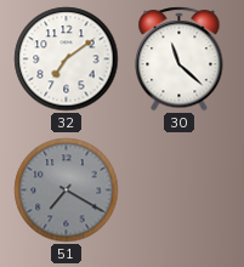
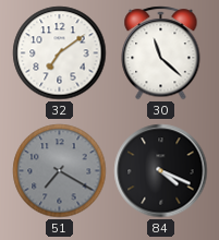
84: none -> 4:19
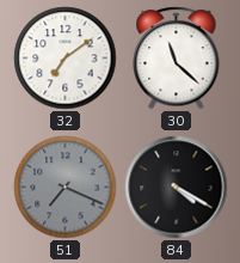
51: 7:20 -> 7:19
84: 4:19 -> 4:20
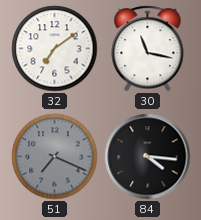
30: 11:22 -> 11:17
84: 4:20 -> 4:16
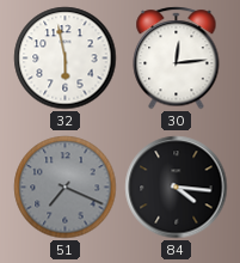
32: 7:09 -> 5:58
30: 11:17 -> 12:14
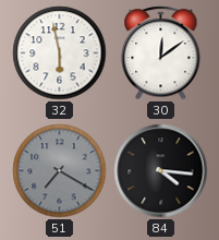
30: 12:14 -> 12:09
51: 7:19 -> 7:20
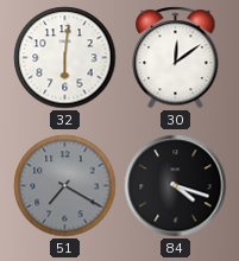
32: 5:58 -> 6:01
84: 4:16 -> 4:18
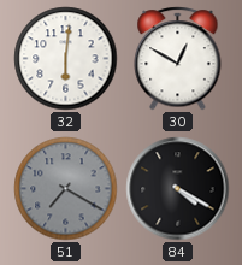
30: 12:09 -> 12:50
84: 4:18 -> 4:20
